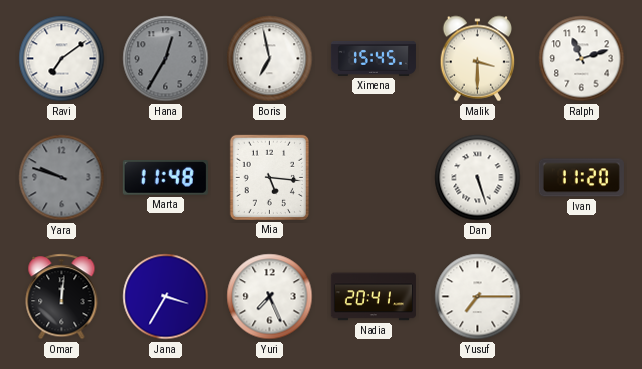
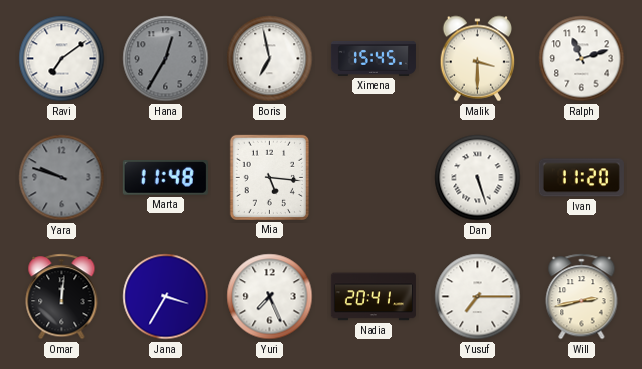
Will: none -> 2:43
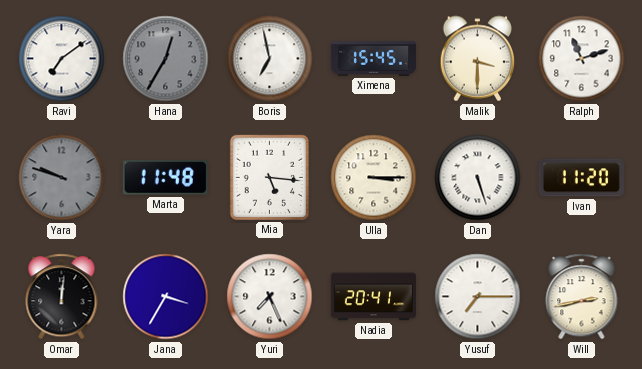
Ulla: none -> 3:15
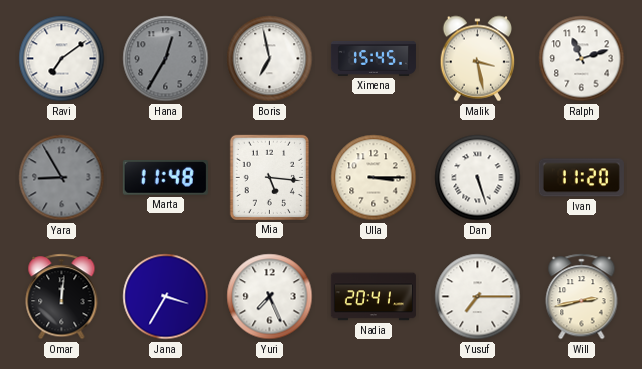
Malik: 3:30 -> 3:28
Yara: 9:48 -> 8:55
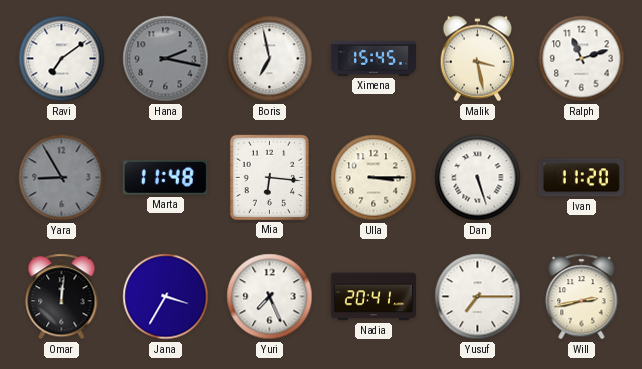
Hana: 12:35 -> 2:17
Mia: 5:16 -> 6:16
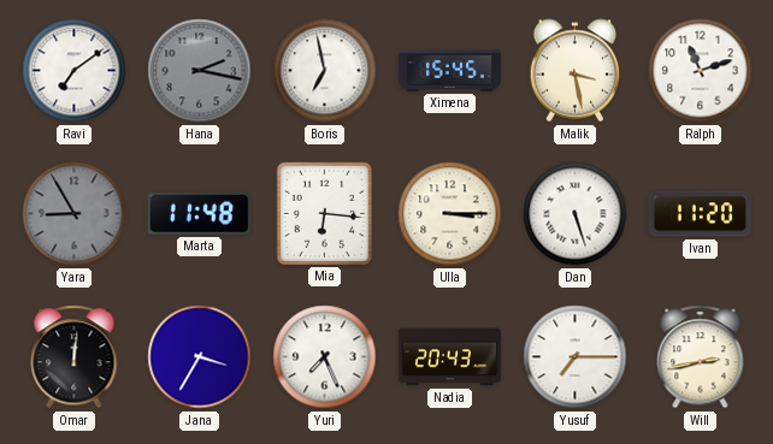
Nadia: 20:41 -> 20:43
